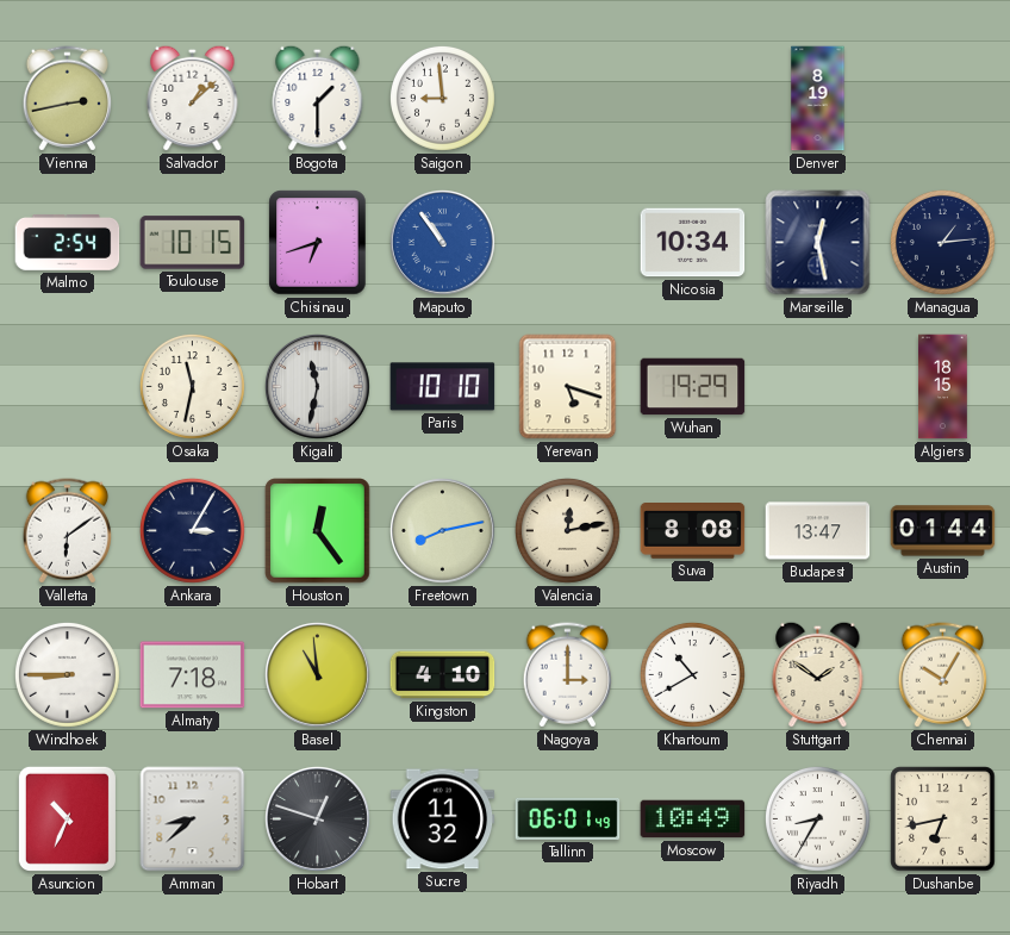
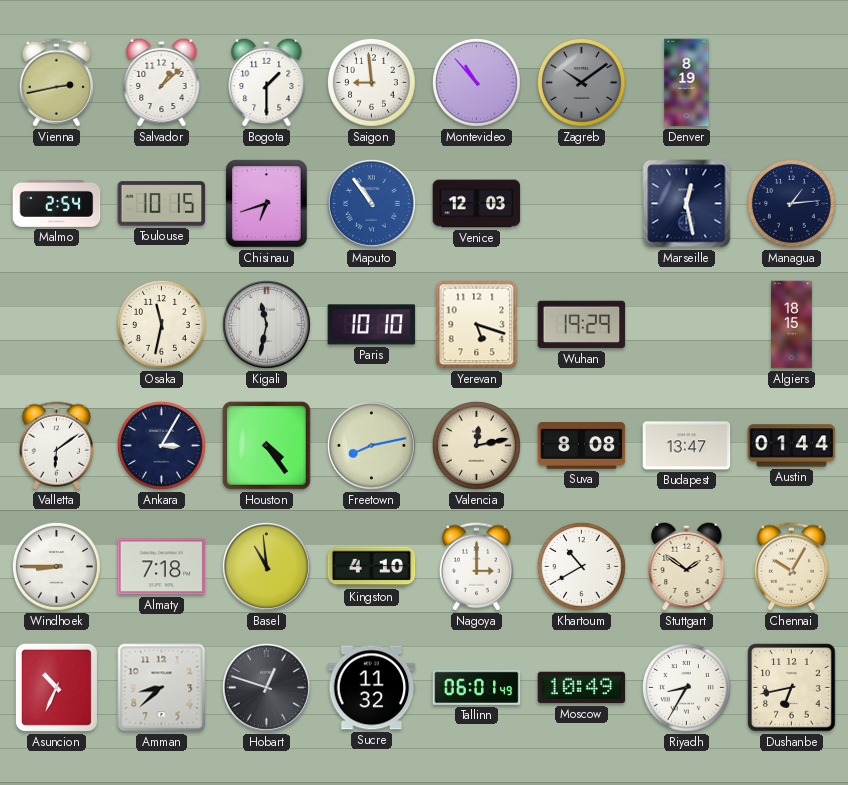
Montevideo: none -> 10:53
Zagreb: none -> 10:09
Venice: none -> 12:03
Nicosia: 10:34 -> none
Houston: 12:24 -> 4:24
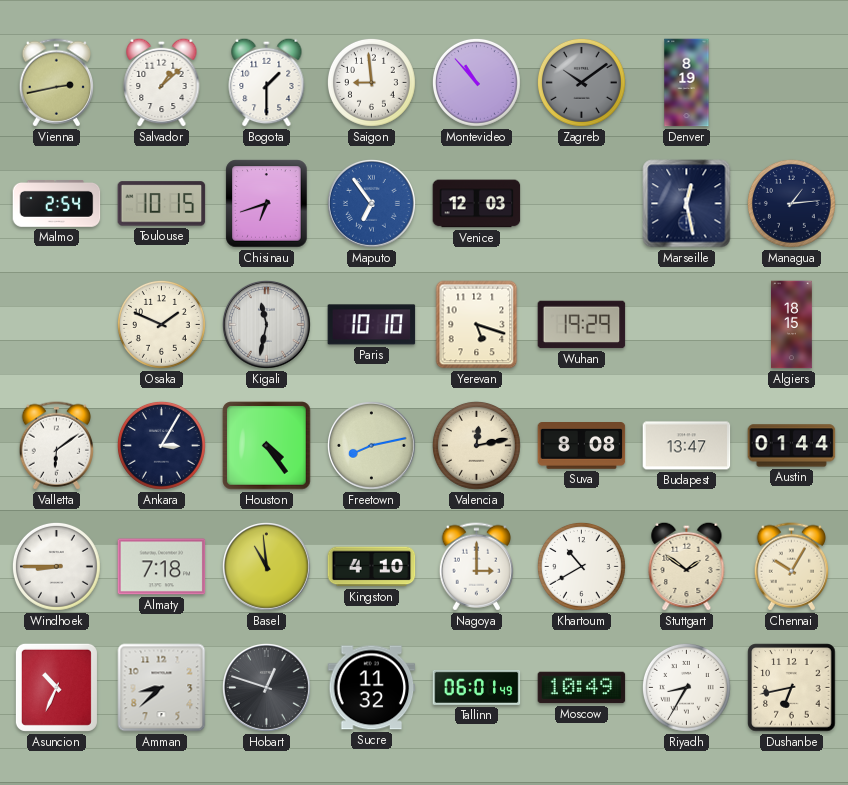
Maputo: 10:54 -> 6:54
Osaka: 11:32 -> 1:49
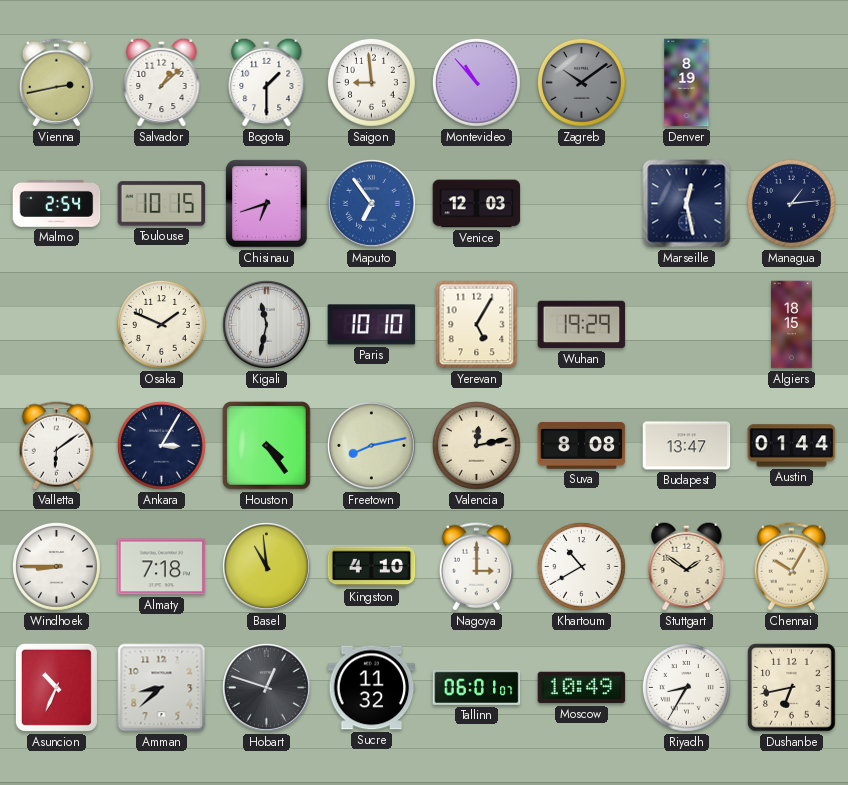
Yerevan: 5:18 -> 5:05
Tallinn: 06:01:49 -> 06:01:07
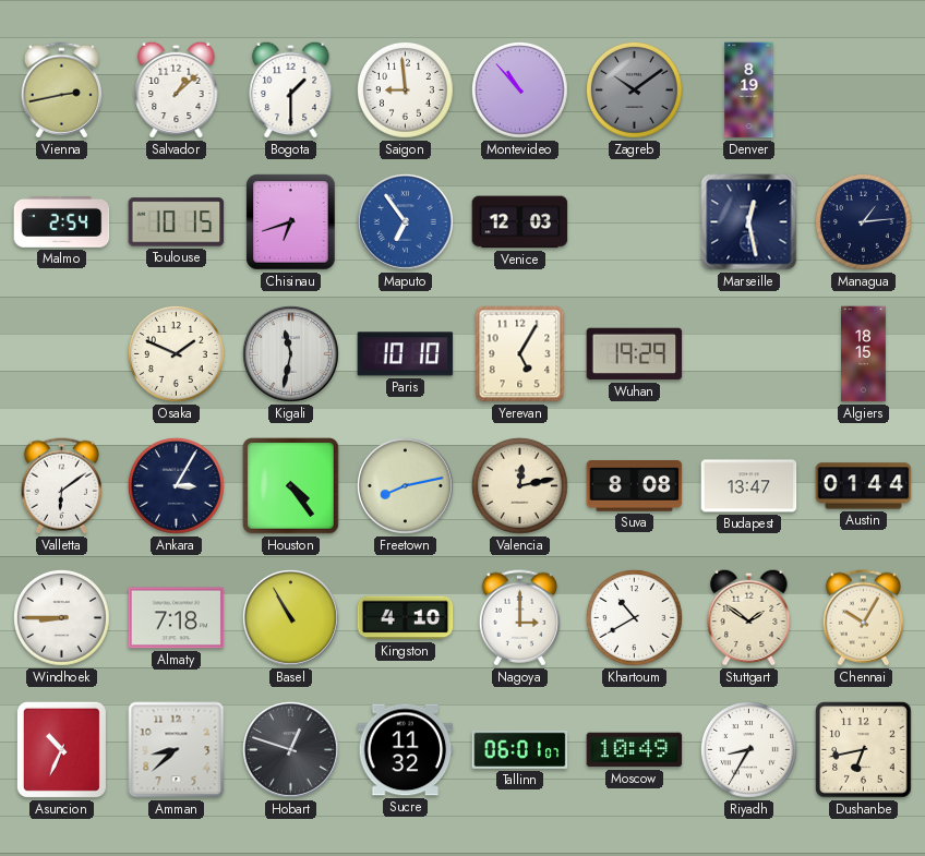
Basel: 10:59 -> 10:55
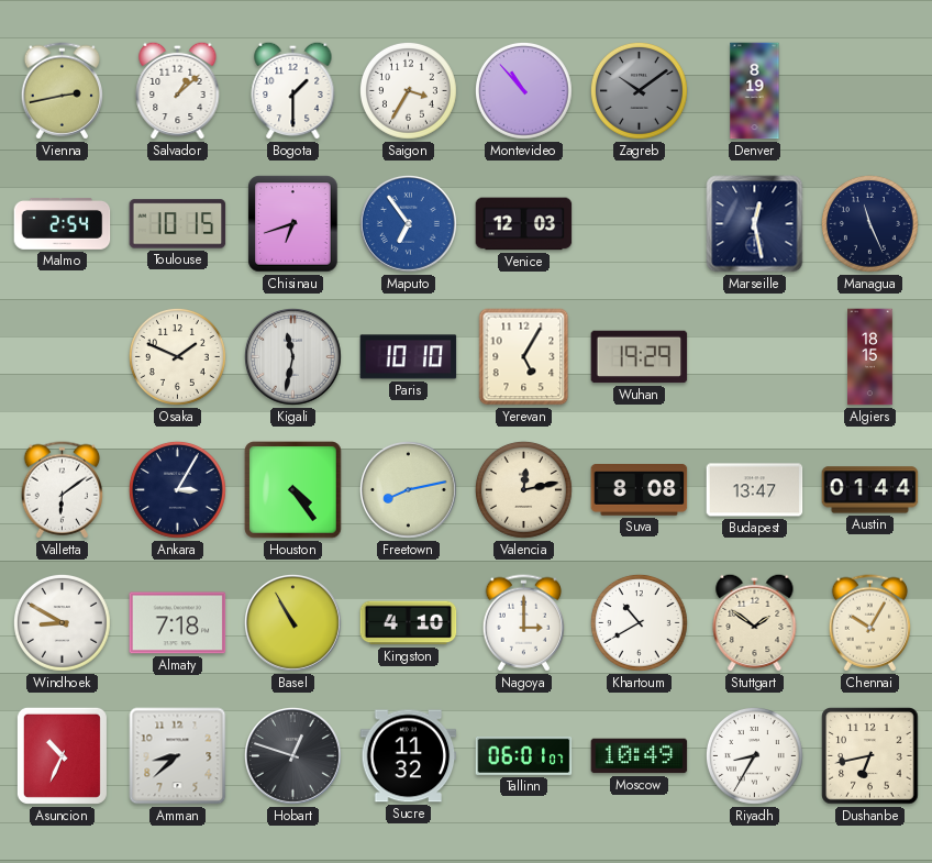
Saigon: 8:59 -> 3:35
Managua: 1:14 -> 11:26
Windhoek: 8:45 -> 8:50
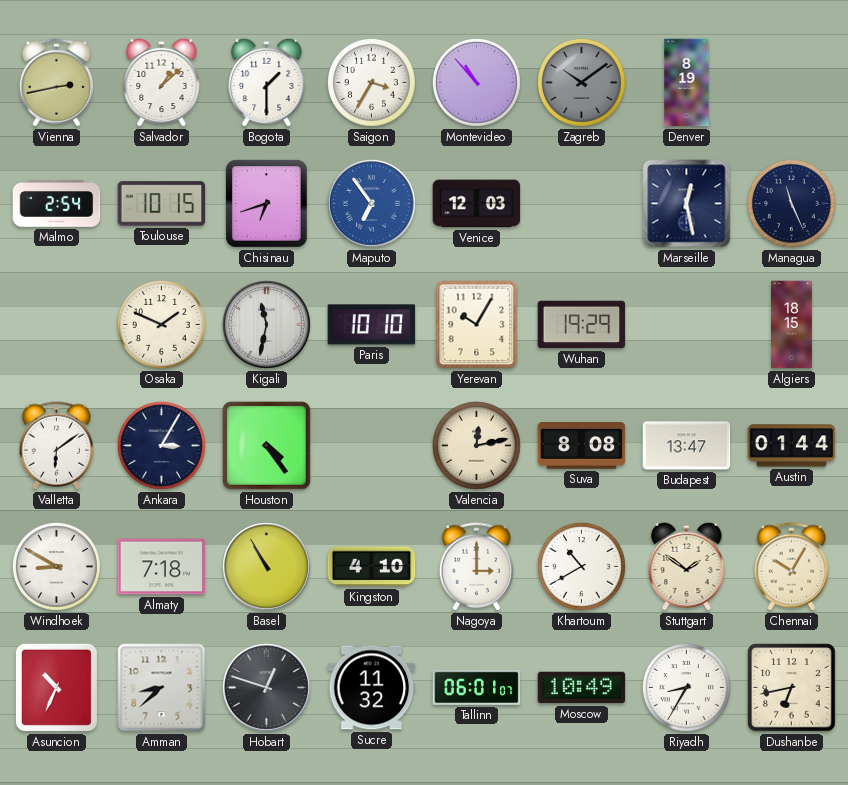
Yerevan: 5:05 -> 10:05
Freetown: 8:13 -> none
